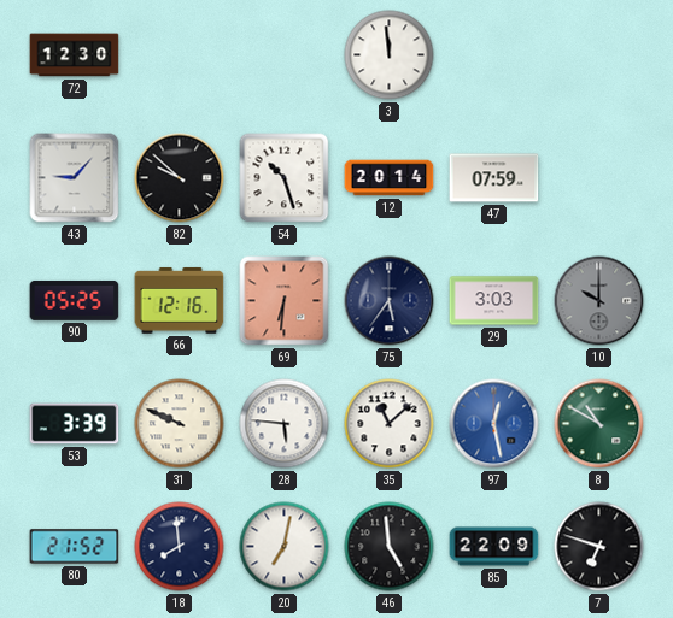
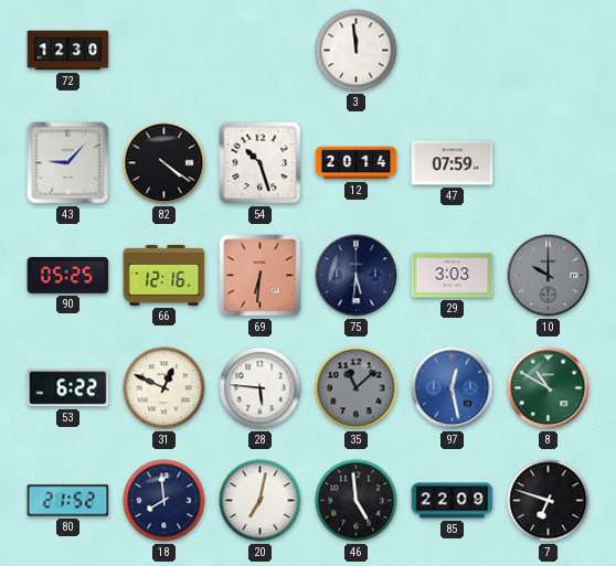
82: 9:52 -> 4:21
75: 5:36 -> 5:31
53: 3:39 -> 6:22
31: 9:49 -> 12:49
35 dial: white -> grey
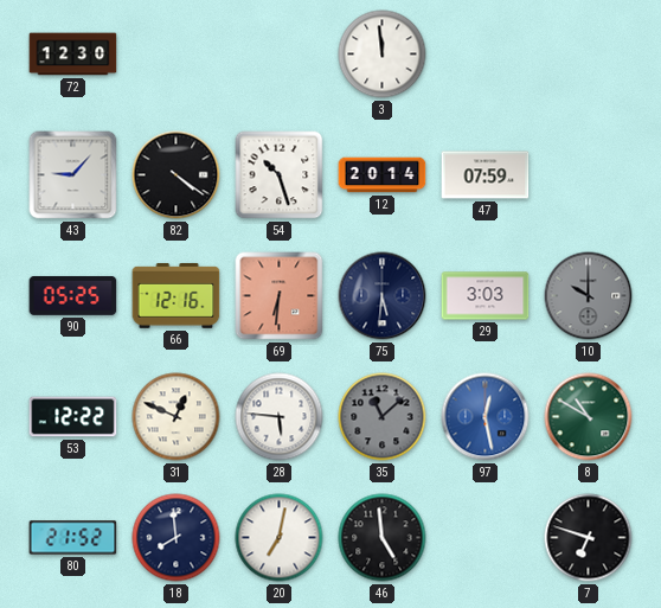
53: 6:22 -> 12:22
85: 22:09 -> none
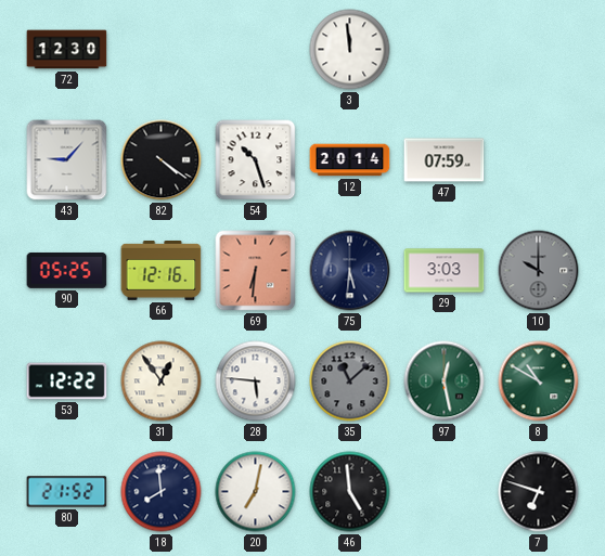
31: 12:49 -> 12:54
97 dial: blue -> green
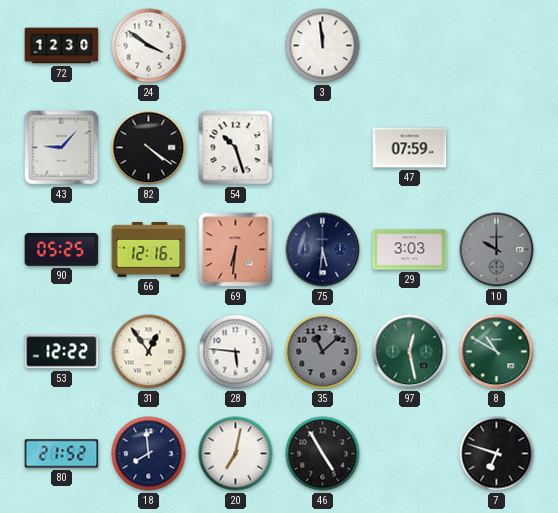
24: none -> 3:51
12: 20:14 -> none
46: 4:59 -> 4:55
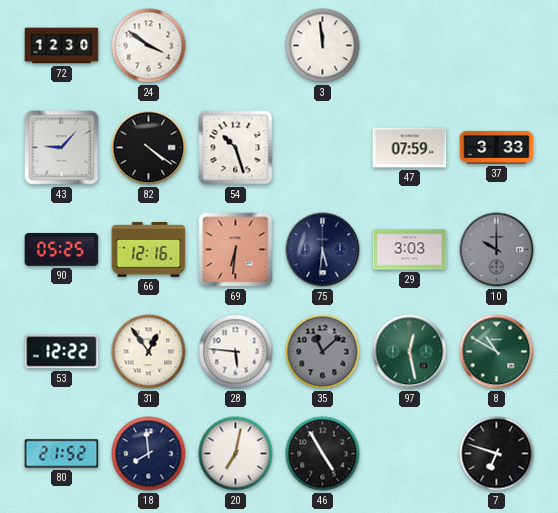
37: none -> 3:33
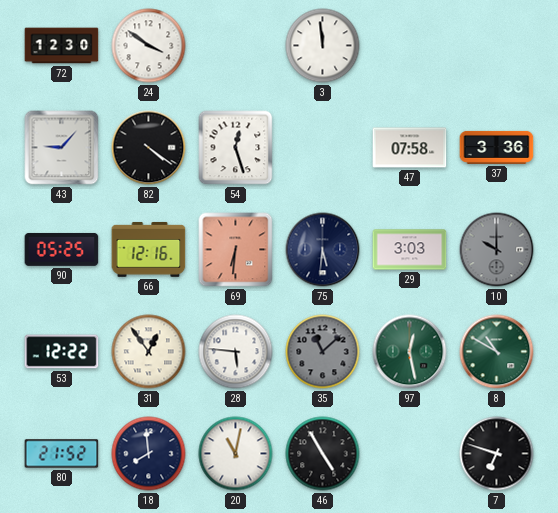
54: 10:27 -> 12:27
47: 07:59 -> 07:58
37: 3:33 -> 3:36
20: 7:02 -> 11:02
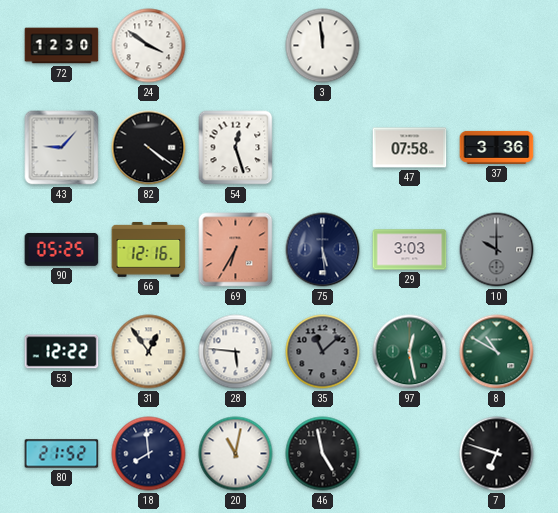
69: 6:31 -> 6:35
75: 5:31 -> 5:29
46: 4:55 -> 4:58
